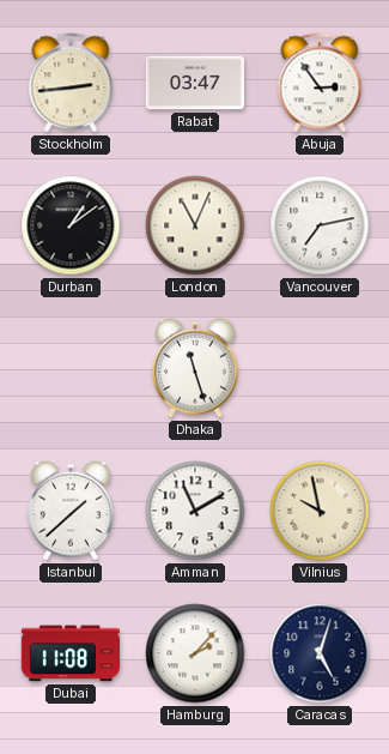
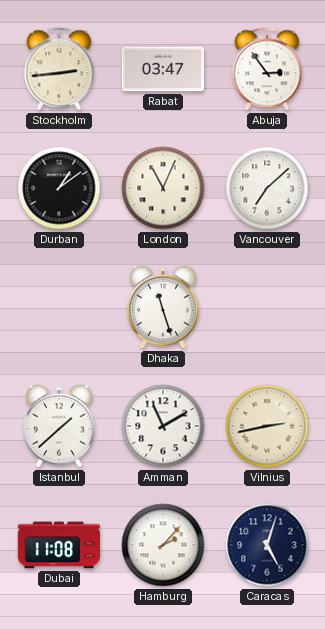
Vancouver: 7:13 -> 7:08
Vilnius: 9:58 -> 2:43
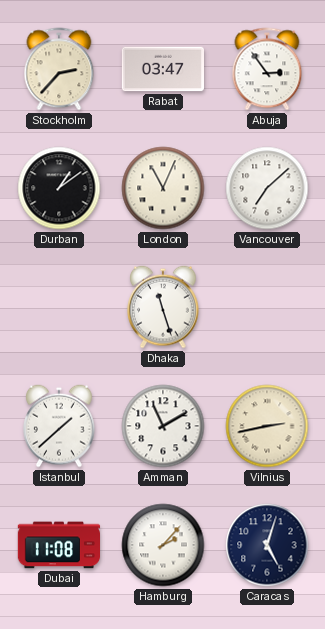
Stockholm: 2:44 -> 2:37
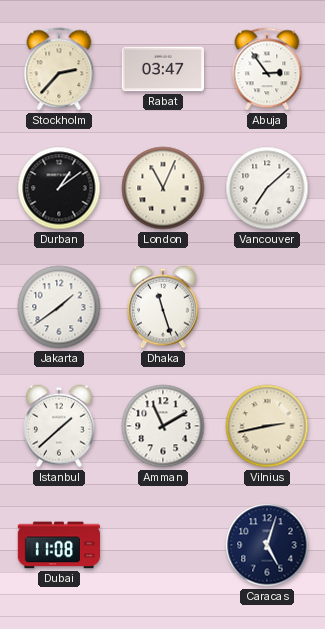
Jakarta: none -> 1:39
Hamburg: 2:07 -> none
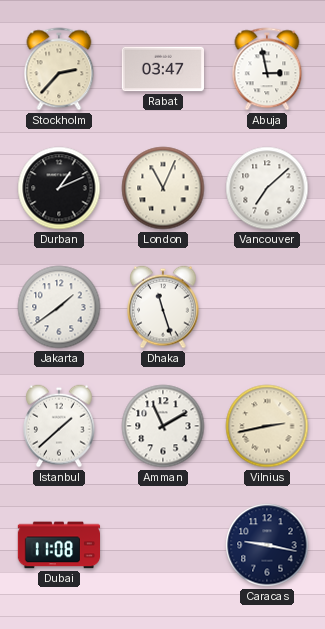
Abuja: 2:54 -> 2:58
Durban: 1:09 -> 1:11
Caracas: 5:03 -> 9:17
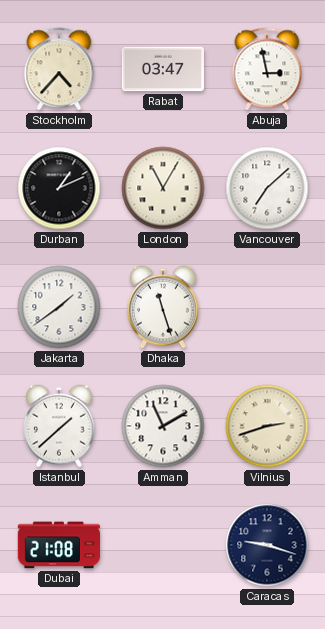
Stockholm: 2:37 -> 4:37
London: 11:04 -> 11:05
Vilnius: 2:43 -> 2:42
Dubai: 11:08 -> 21:08
Caracas: 9:17 -> 9:18
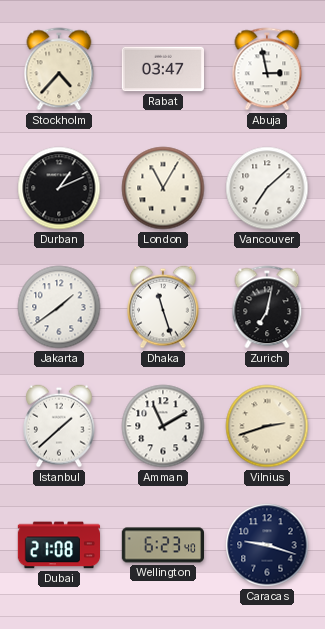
Zurich: none -> 7:02
Wellington: none -> 6:23
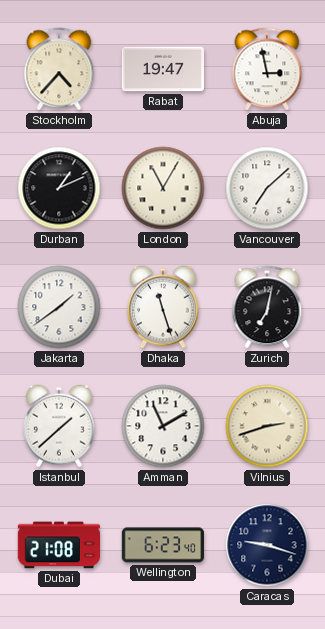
Rabat: 03:47 -> 19:47
